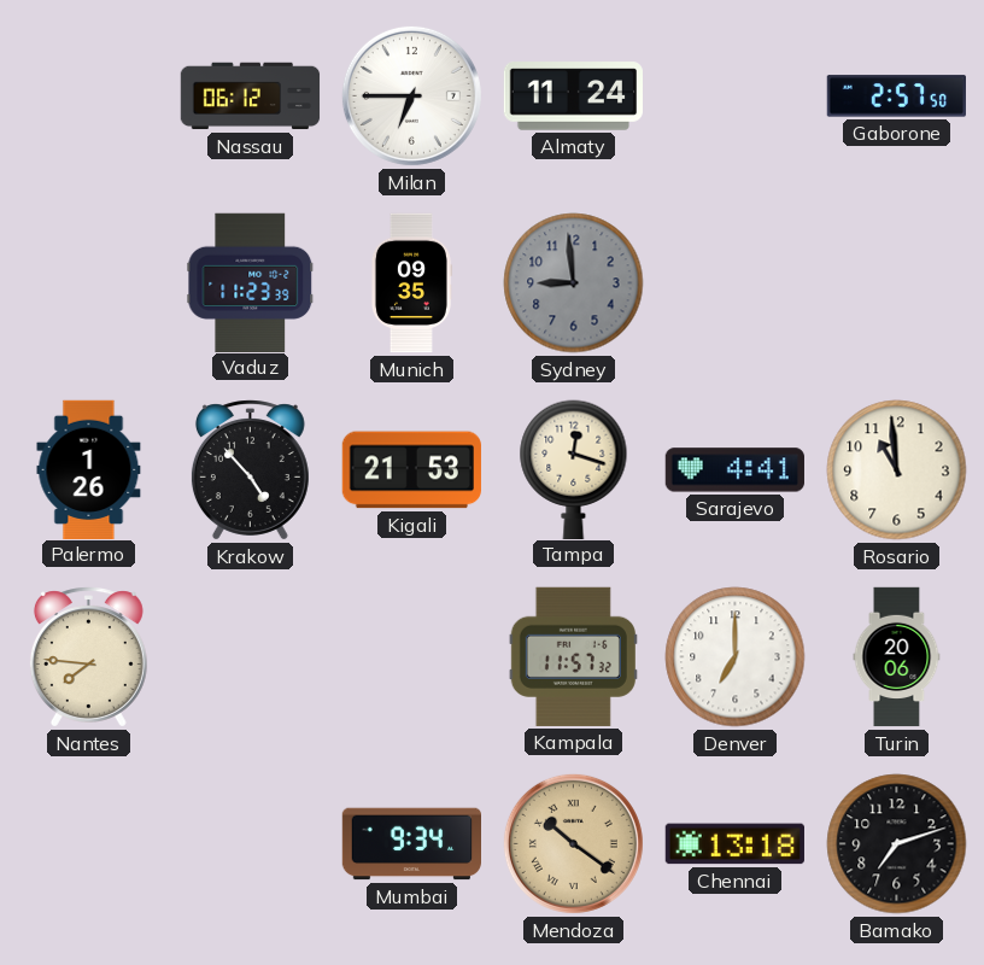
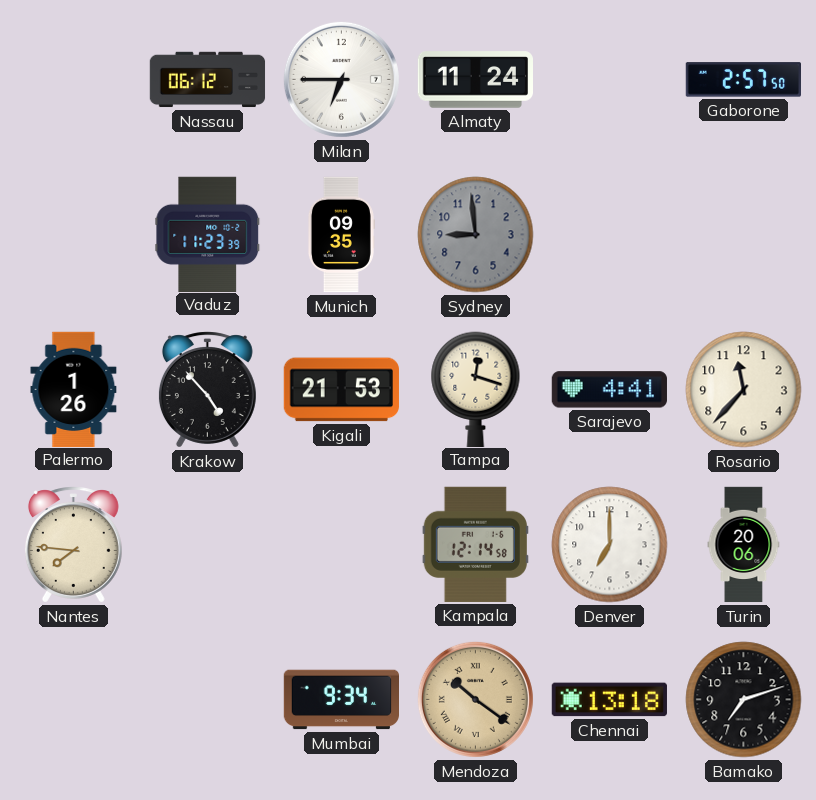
Rosario: 10:59 -> 11:37
Kampala: 11:57 -> 12:14
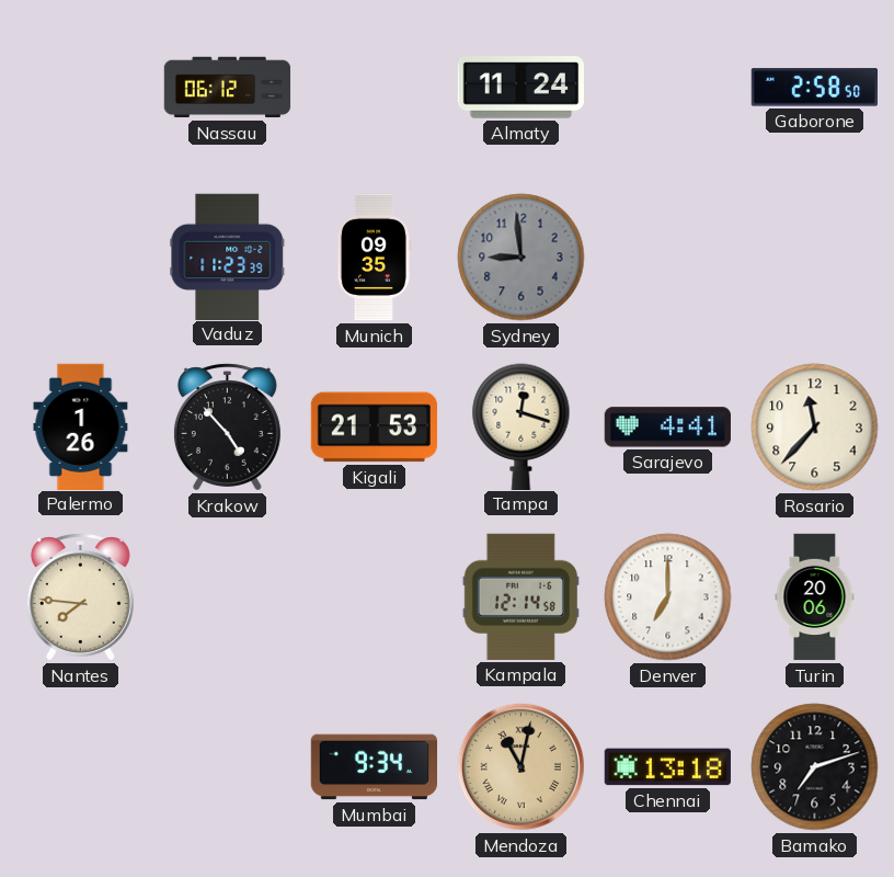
Milan: 6:45 -> none
Gaborone: 2:57 -> 2:58
Mendoza: 10:21 -> 11:02
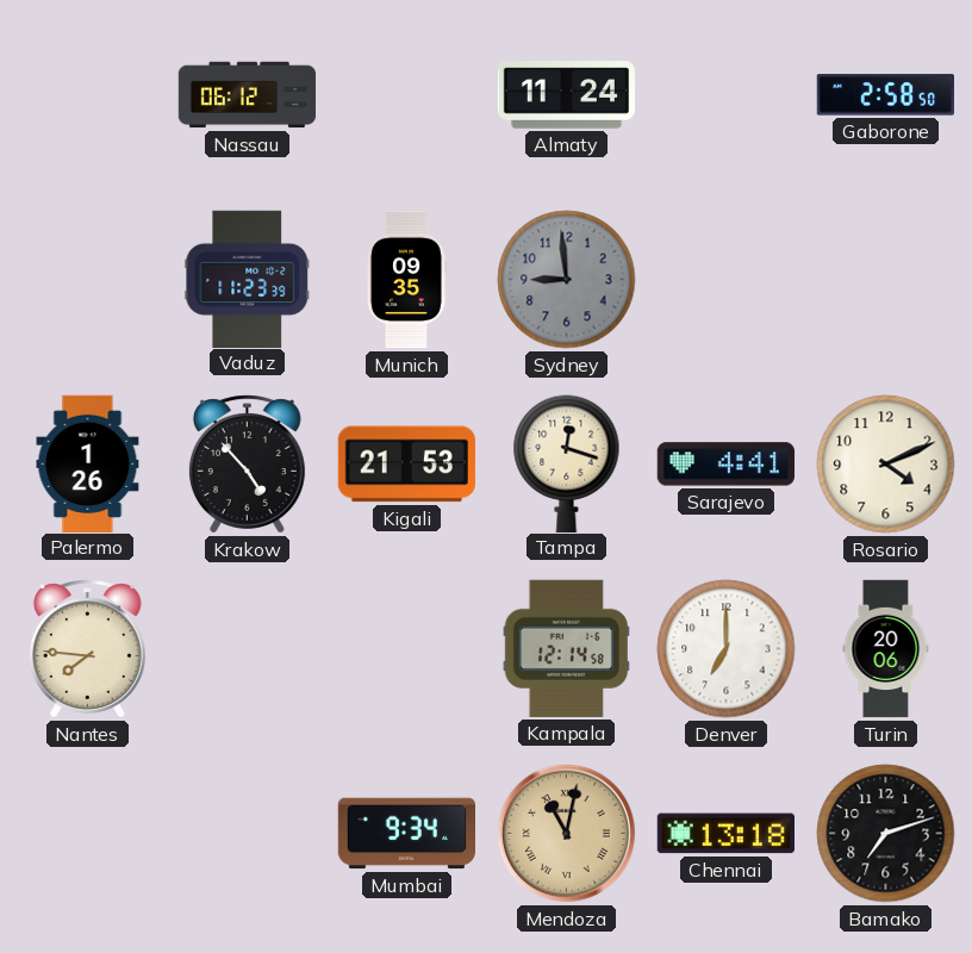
Rosario: 11:37 -> 4:11
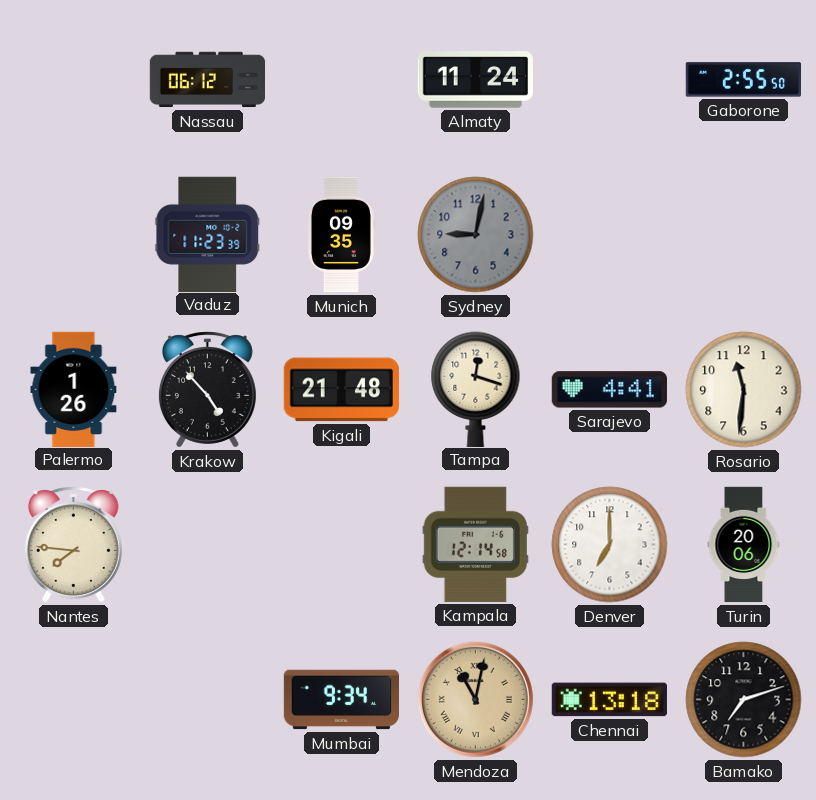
Gaborone: 2:58 -> 2:55
Sydney: 8:59 -> 9:02
Kigali: 21:53 -> 21:48
Rosario: 4:11 -> 11:31
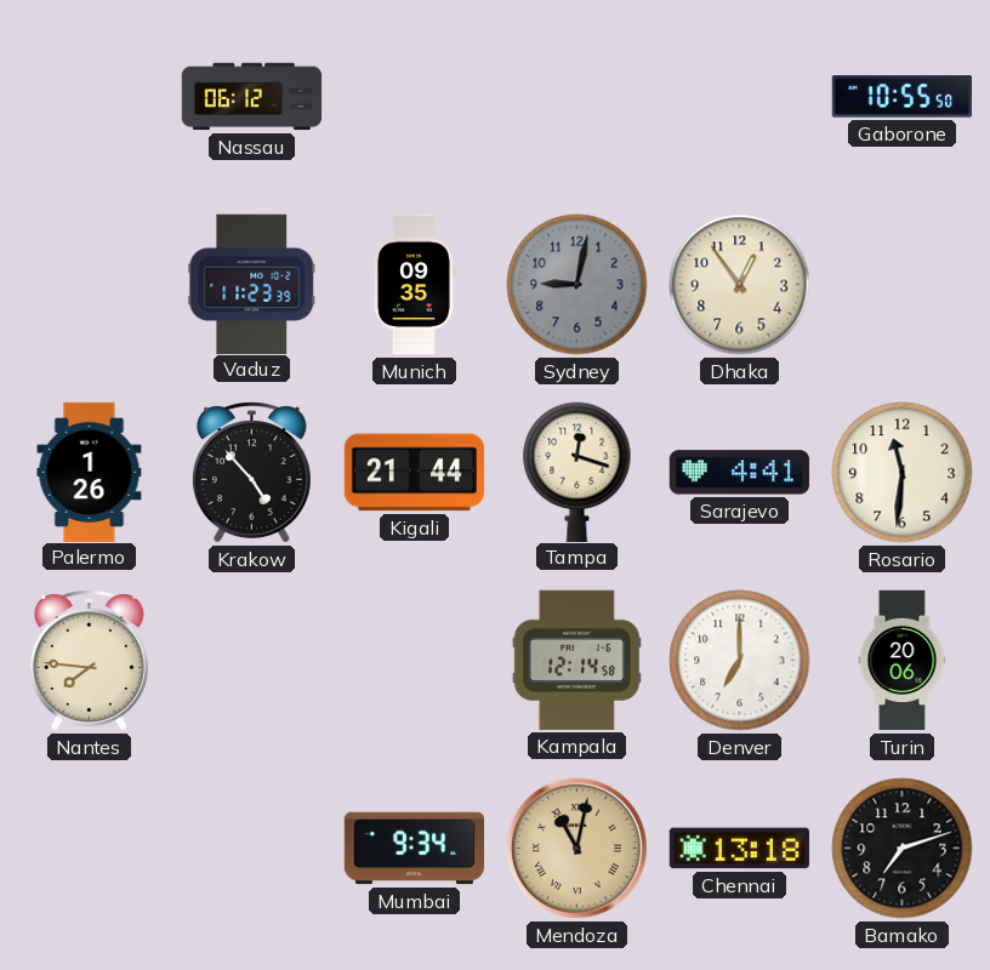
Almaty: 11:24 -> none
Gaborone: 2:55 -> 10:55
Dhaka: none -> 12:54
Kigali: 21:48 -> 21:44
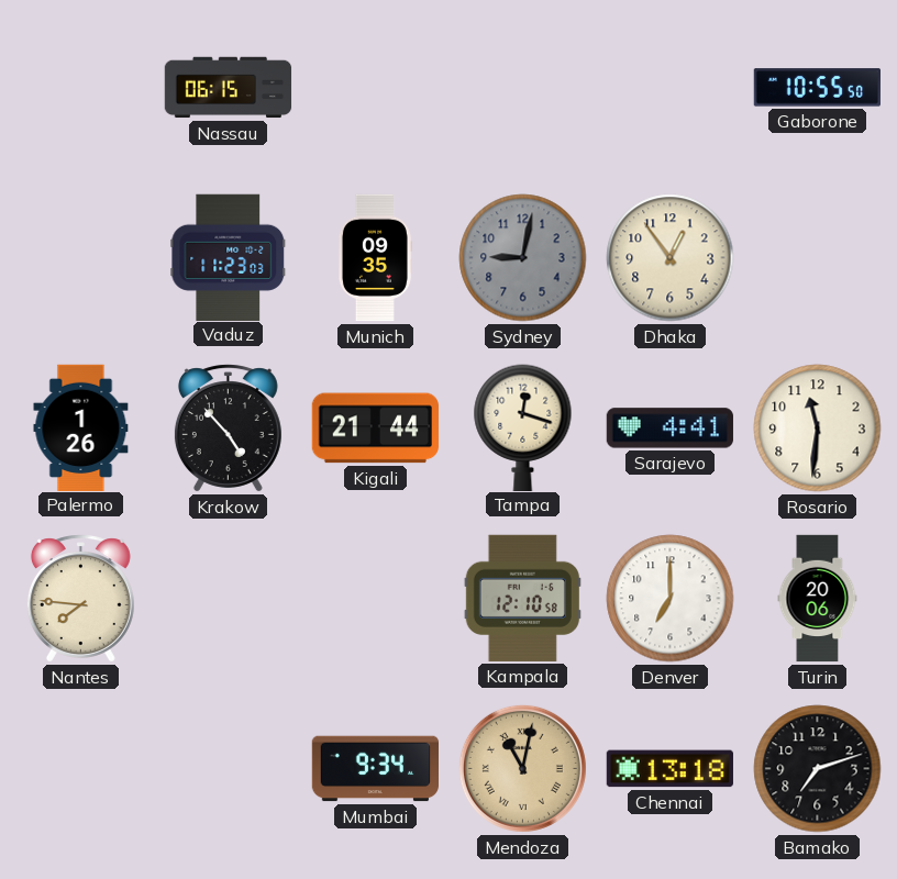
Nassau: 06:12 -> 06:15
Vaduz: 11:23:39 -> 11:23:03
Kampala: 12:14 -> 12:10
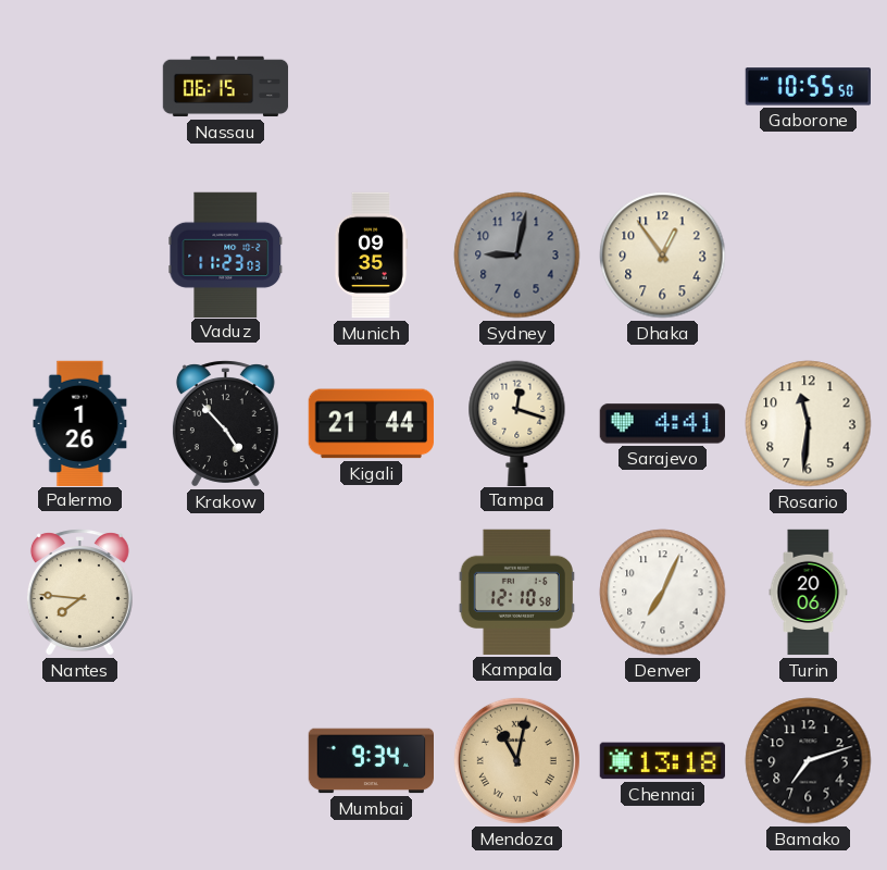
Denver: 7:00 -> 7:04
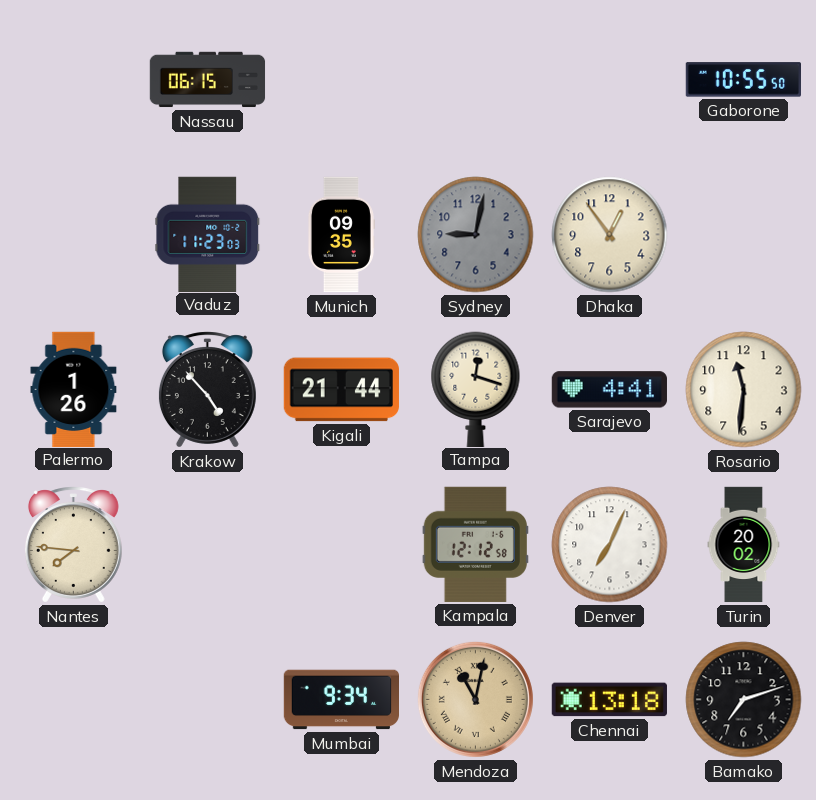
Kampala: 12:10 -> 12:12
Turin: 20:06 -> 20:02
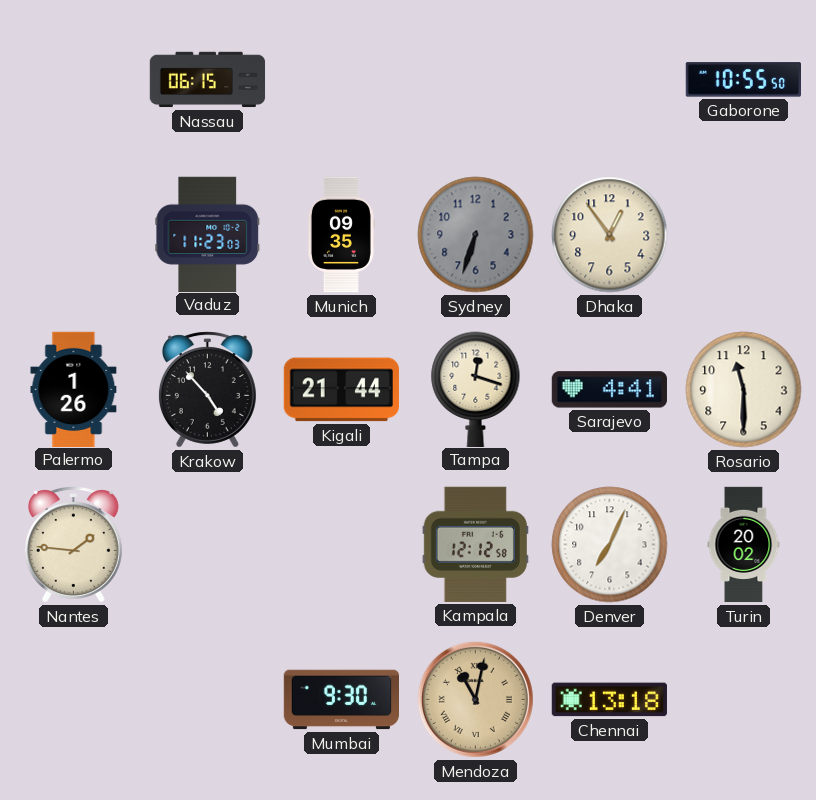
Sydney: 9:02 -> 6:33
Rosario: 11:31 -> 11:30
Nantes: 7:46 -> 1:46
Mumbai: 9:34 -> 9:30
Bamako: 7:12 -> none
